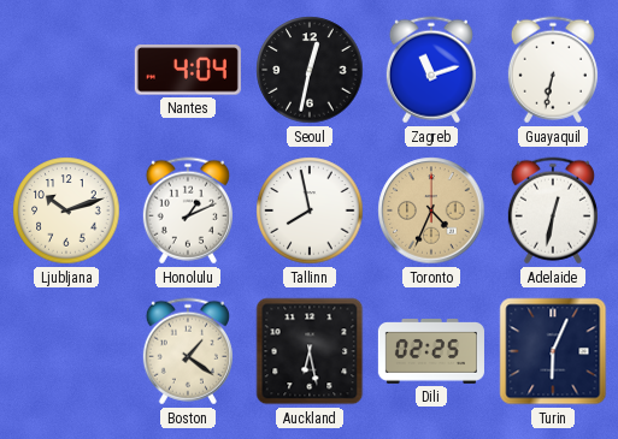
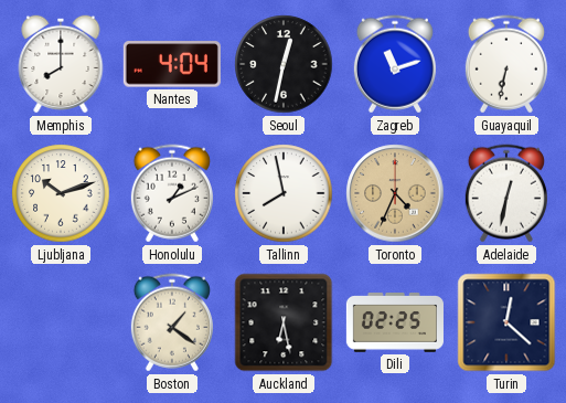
Memphis: none -> 8:00
Turin: 6:04 -> 12:22
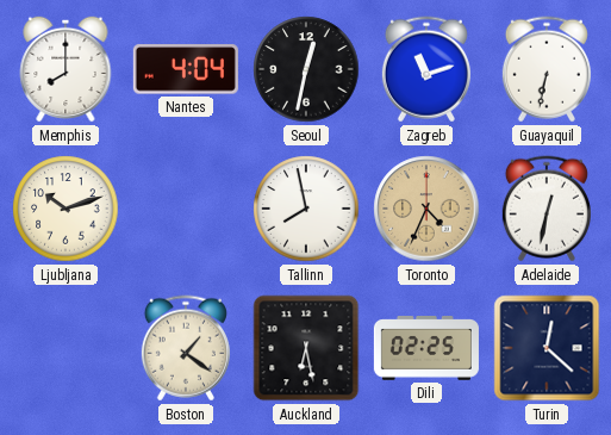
Honolulu: 1:11 -> none
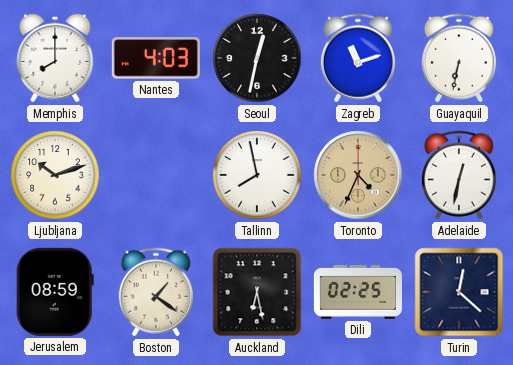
Nantes: 4:04 -> 4:03
Jerusalem: none -> 08:59
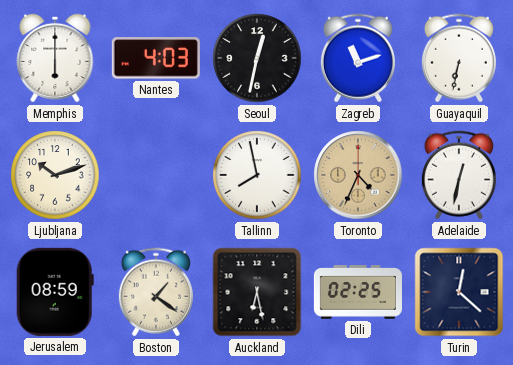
Memphis: 8:00 -> 6:00
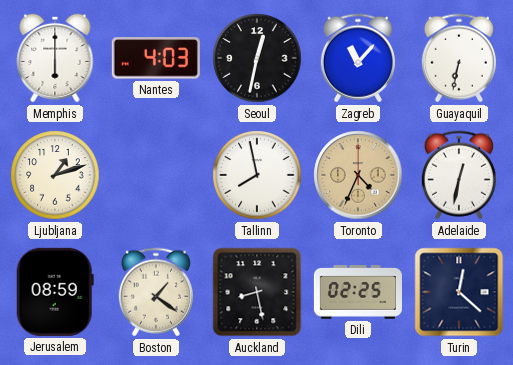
Zagreb: 11:12 -> 11:07
Ljubljana: 10:12 -> 1:12
Auckland: 6:28 -> 8:28
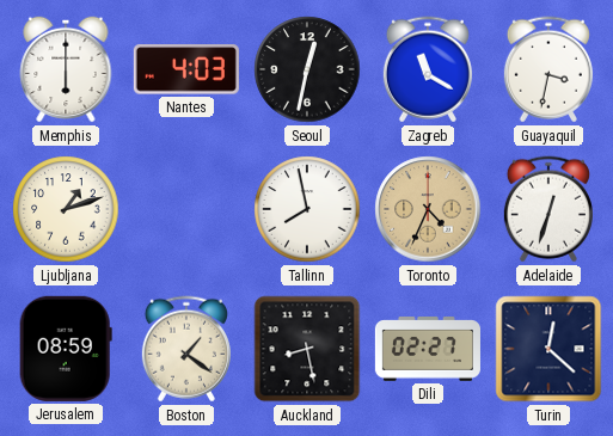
Zagreb: 11:07 -> 11:20
Guayaquil: 6:32 -> 3:32
Adelaide: 12:32 -> 12:33
Dili: 02:25 -> 02:27
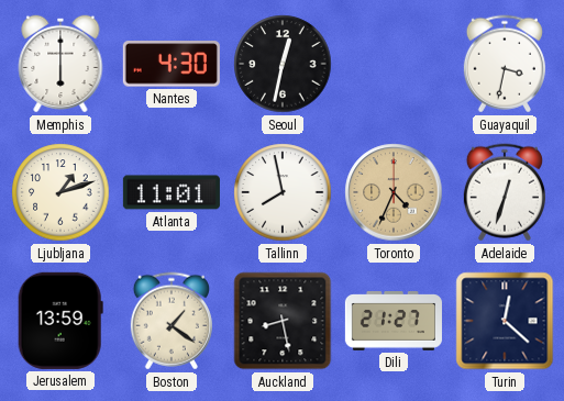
Nantes: 4:03 -> 4:30
Zagreb: 11:20 -> none
Atlanta: none -> 11:01
Jerusalem: 08:59 -> 13:59
Dili: 02:27 -> 21:27
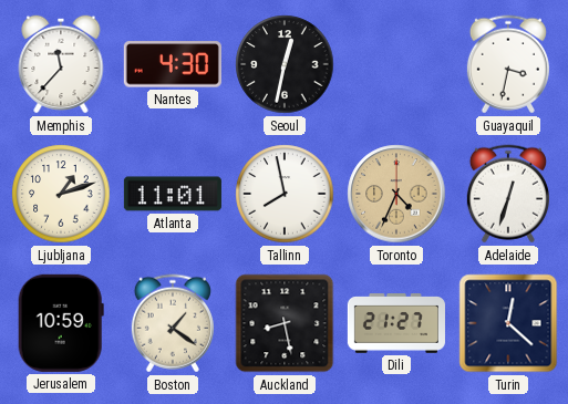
Memphis: 6:00 -> 11:37
Jerusalem: 13:59 -> 10:59
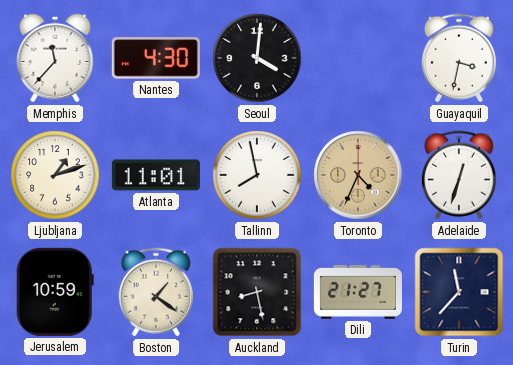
Seoul: 12:32 -> 4:01
Turin: 12:22 -> 11:37
